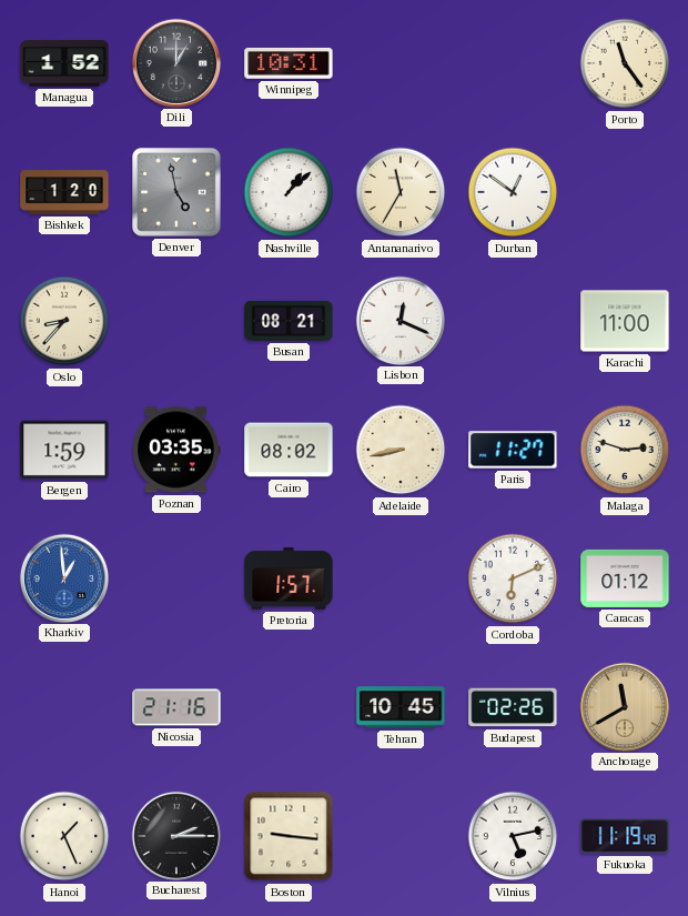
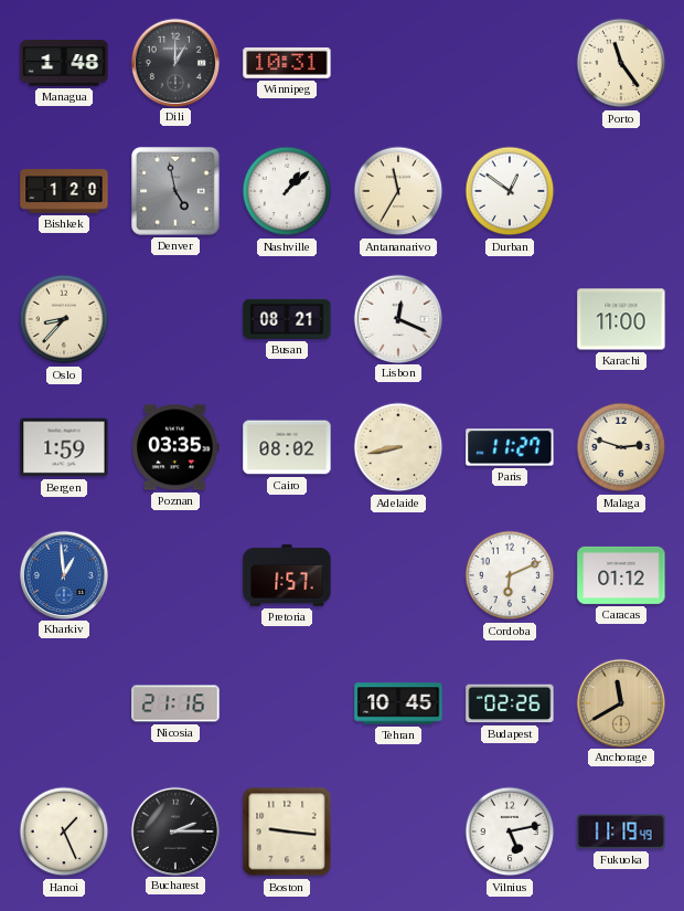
Managua: 1:52 -> 1:48
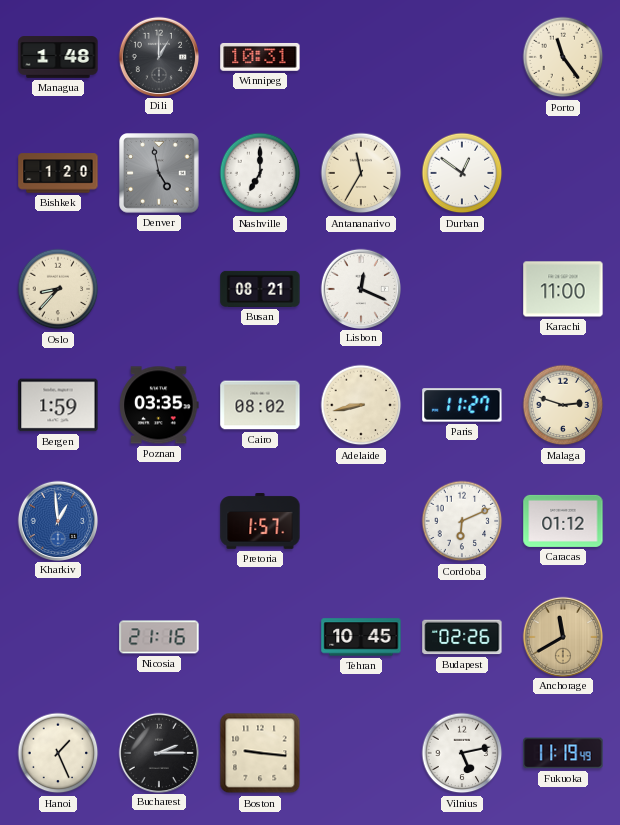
Nashville: 1:08 -> 7:00
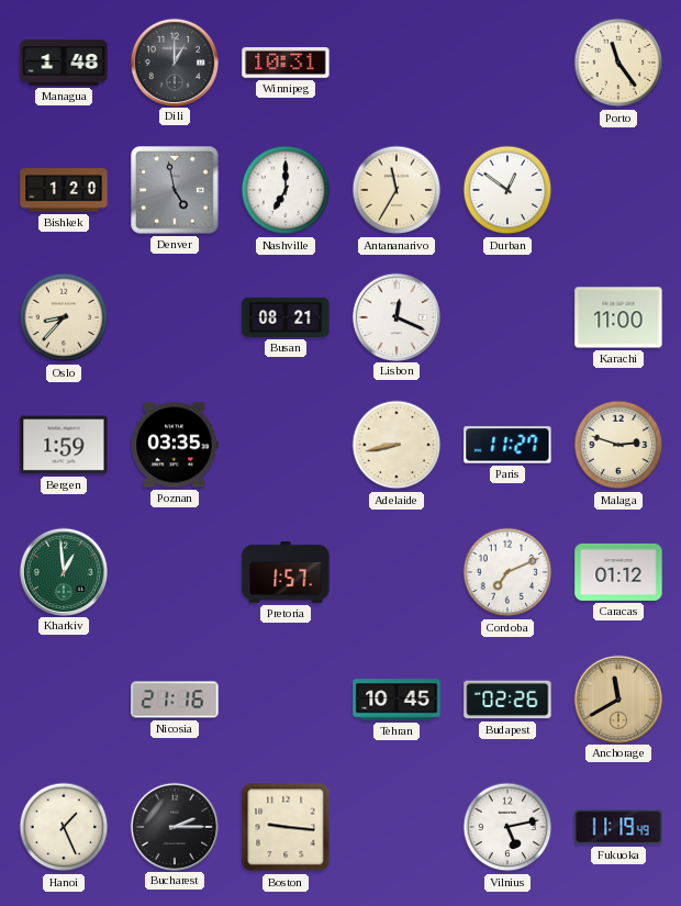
Cairo: 08:02 -> none
Kharkiv dial: blue -> green
Cordoba: 6:11 -> 7:11
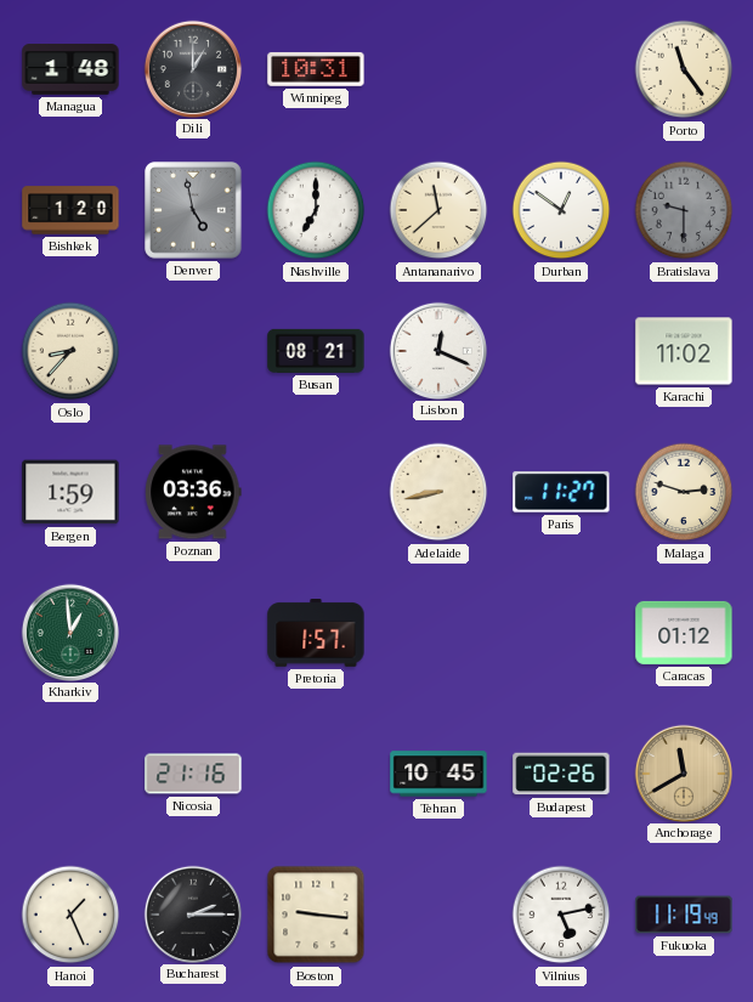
Antananarivo: 11:35 -> 11:38
Bratislava: none -> 9:30
Karachi: 11:00 -> 11:02
Poznan: 03:35 -> 03:36
Cordoba: 7:11 -> none
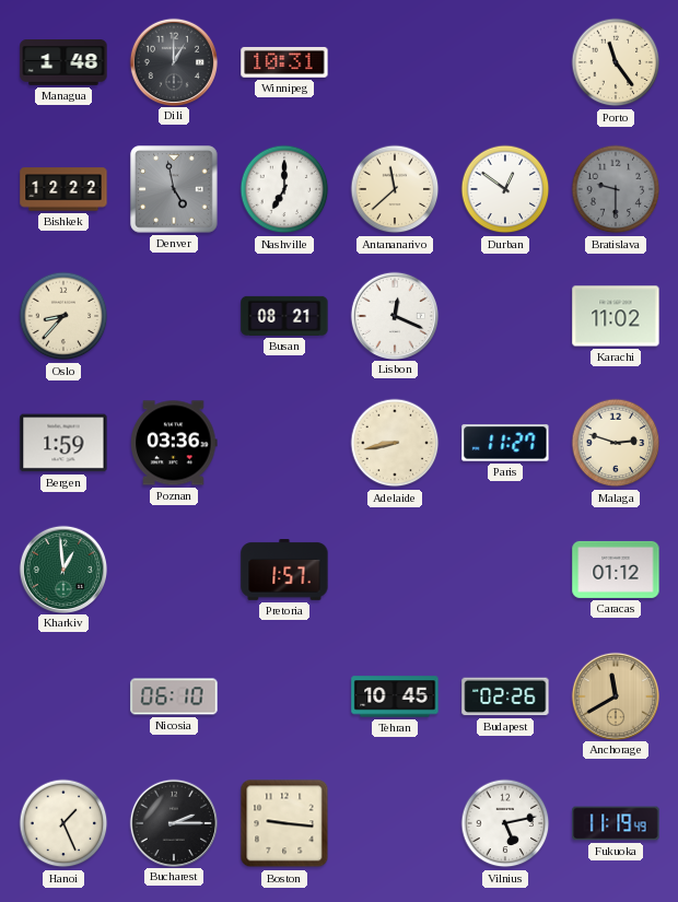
Bishkek: 1:20 -> 12:22
Nicosia: 21:16 -> 06:10
